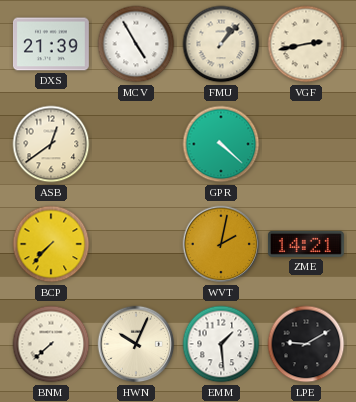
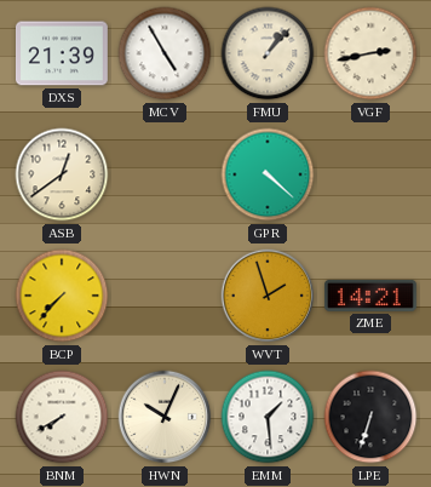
WVT: 2:02 -> 1:57
BNM: 7:38 -> 7:40
LPE: 9:10 -> 6:33
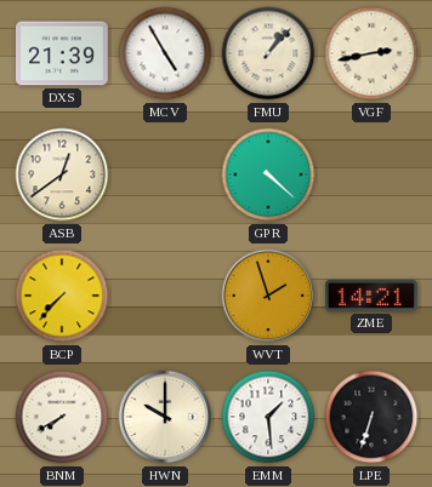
HWN: 10:04 -> 10:00
